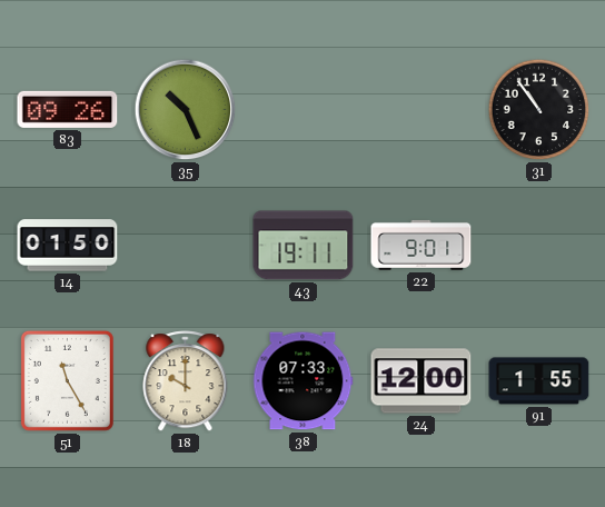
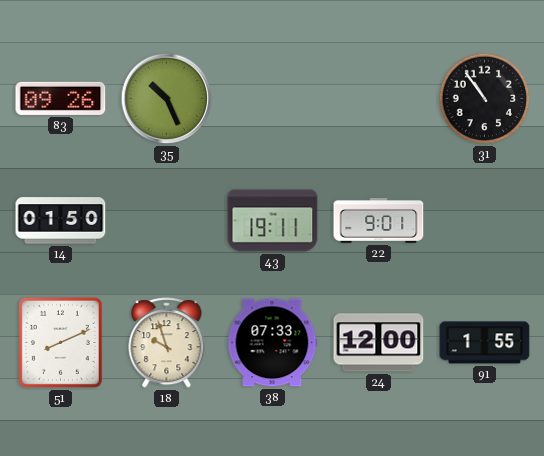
51: 11:25 -> 8:11
18: 10:00 -> 9:57
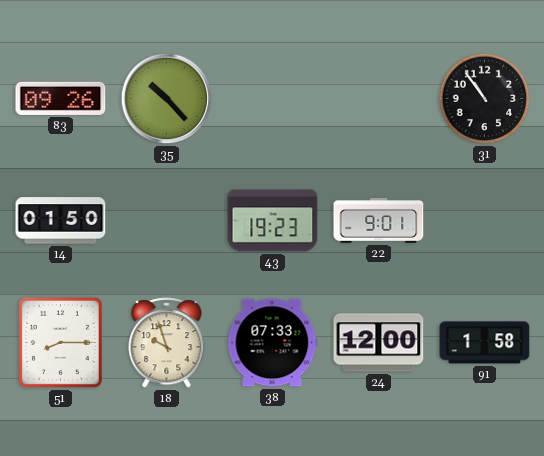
35: 10:26 -> 10:23
43: 19:11 -> 19:23
51: 8:11 -> 8:15
91: 1:55 -> 1:58
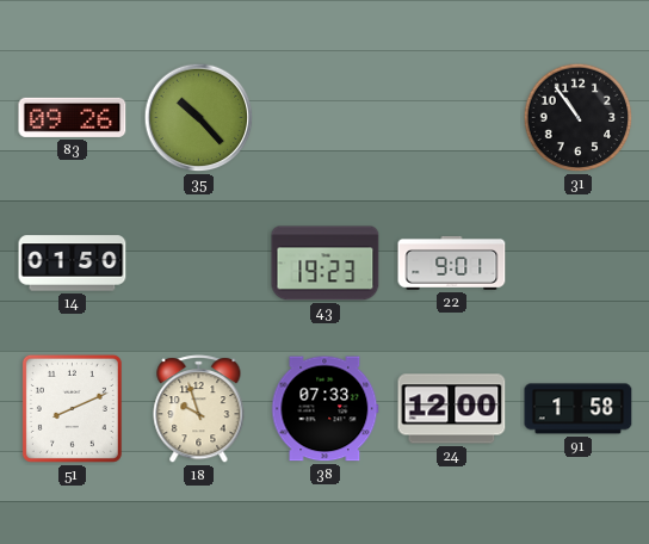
51: 8:15 -> 8:11
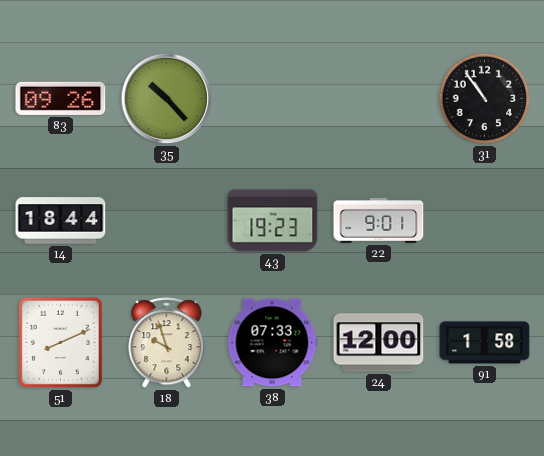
14: 01:50 -> 18:44
